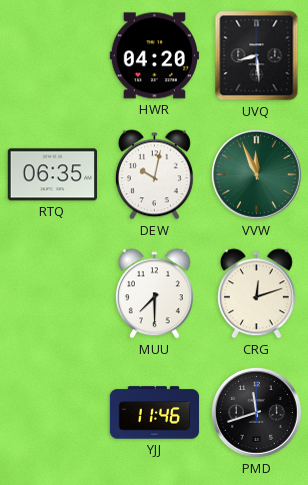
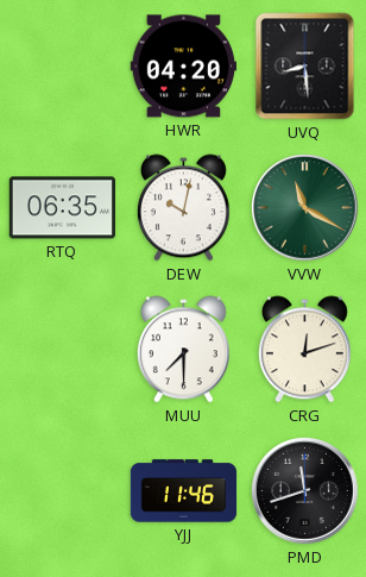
VVW: 11:56 -> 11:20
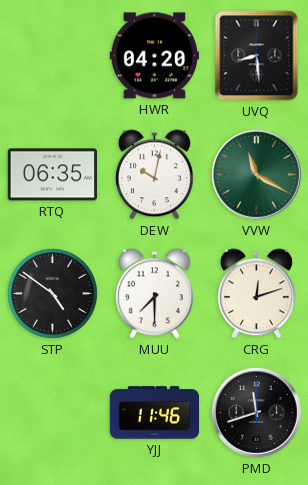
STP: none -> 4:51
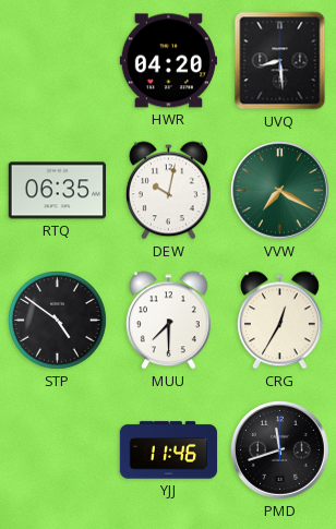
VVW: 11:20 -> 7:20
CRG: 12:12 -> 12:35
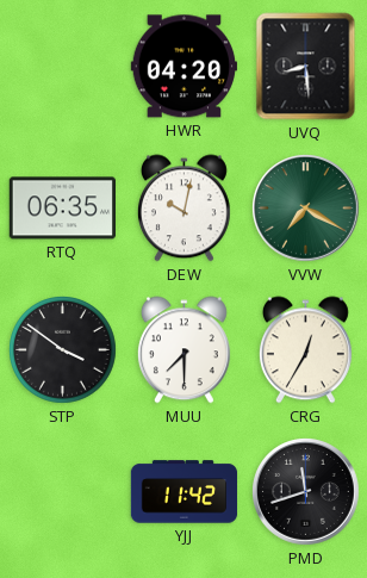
STP: 4:51 -> 3:51
YJJ: 11:46 -> 11:42
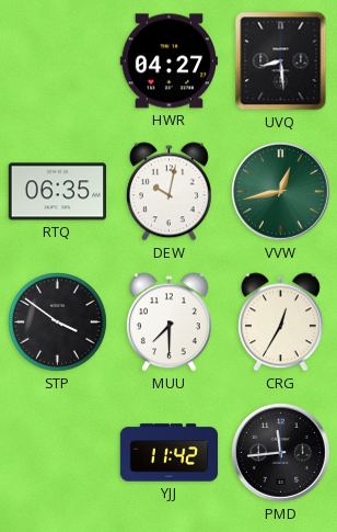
HWR: 04:20 -> 04:27
VVW: 7:20 -> 12:43
PMD: 11:42 -> 11:44
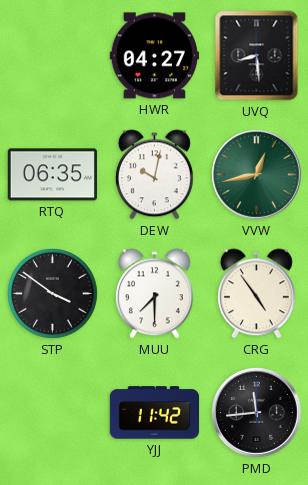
CRG: 12:35 -> 4:54
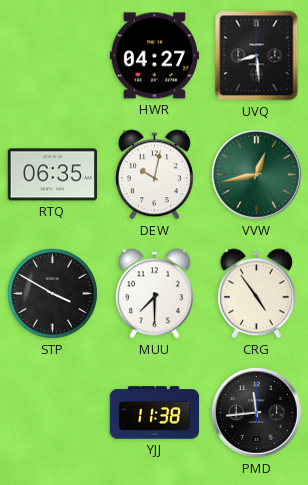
STP: 3:51 -> 3:50
YJJ: 11:42 -> 11:38
